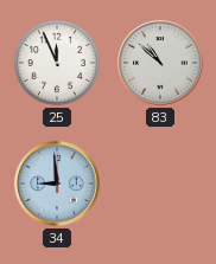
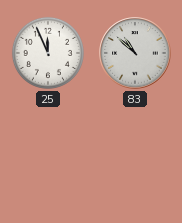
34: 8:59 -> none
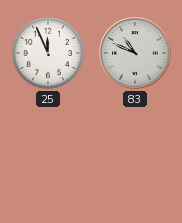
83: 10:52 -> 10:49
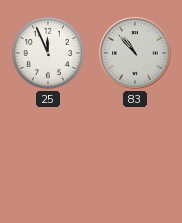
83: 10:49 -> 10:53
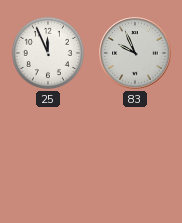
83: 10:53 -> 9:56
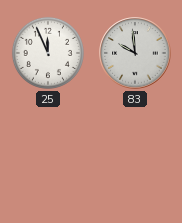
83: 9:56 -> 9:59
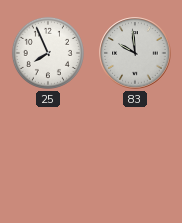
25: 11:56 -> 7:56
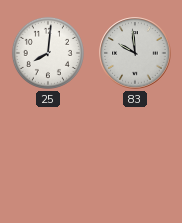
25: 7:56 -> 8:01
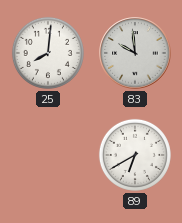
89: none -> 6:40
